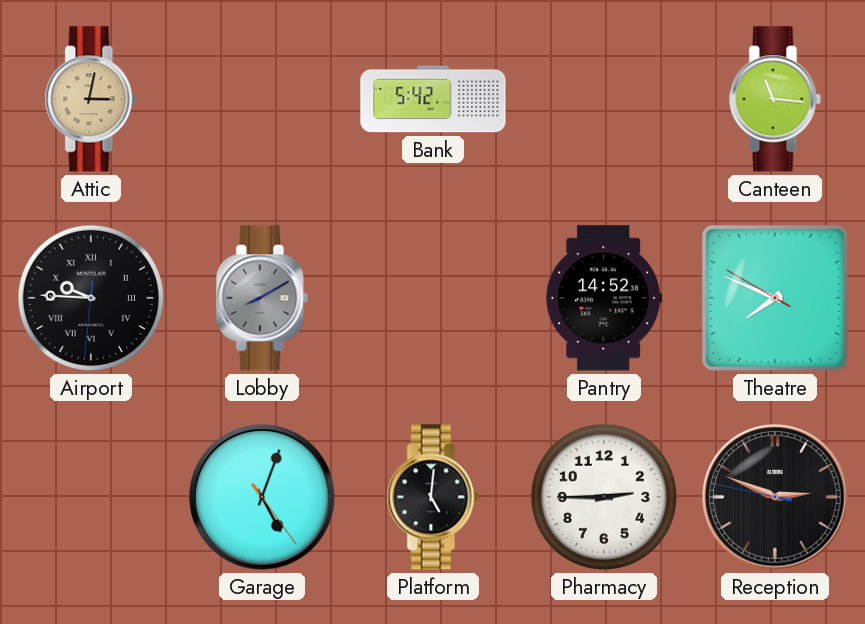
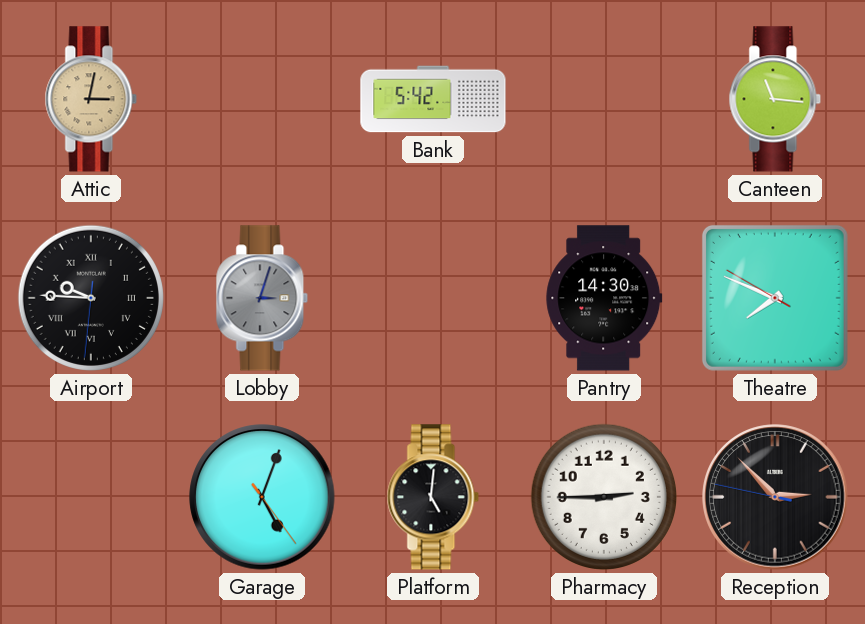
Lobby: 8:10 -> 3:03
Pantry: 14:52 -> 14:30
Reception: 2:48 -> 2:52
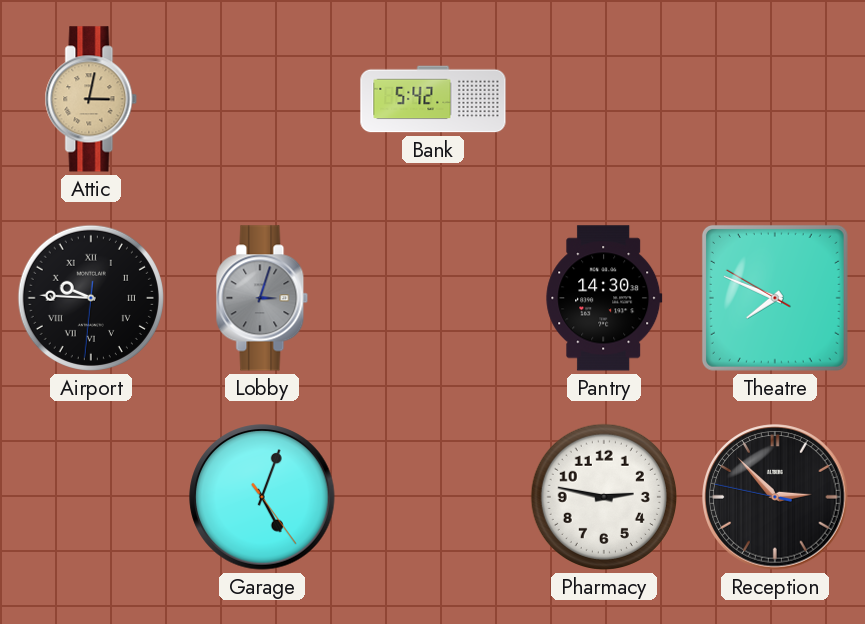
Canteen: 11:16 -> none
Platform: 5:01 -> none
Pharmacy: 2:45 -> 2:47
